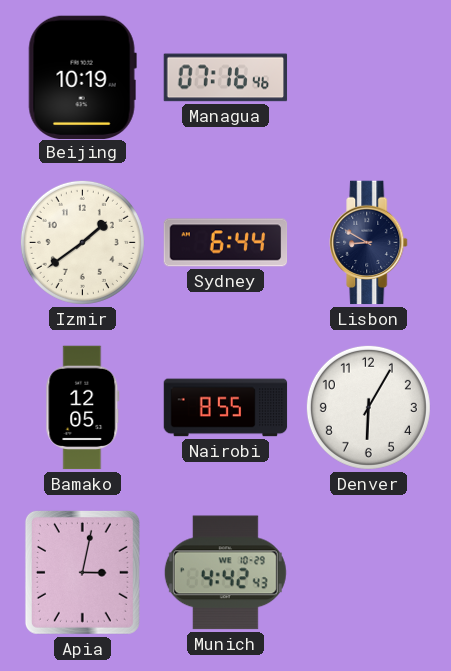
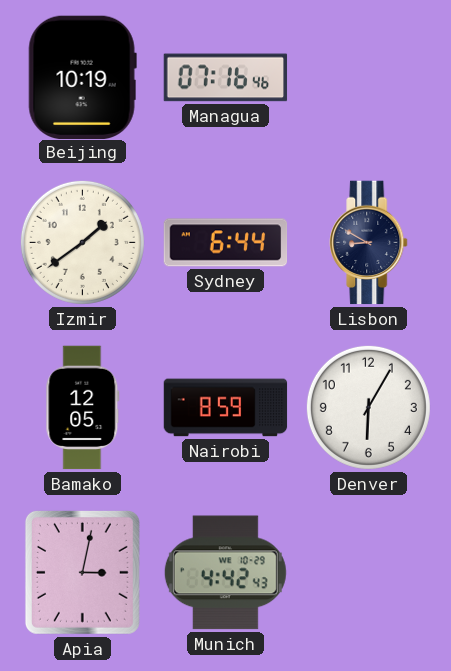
Nairobi: 8:55 -> 8:59
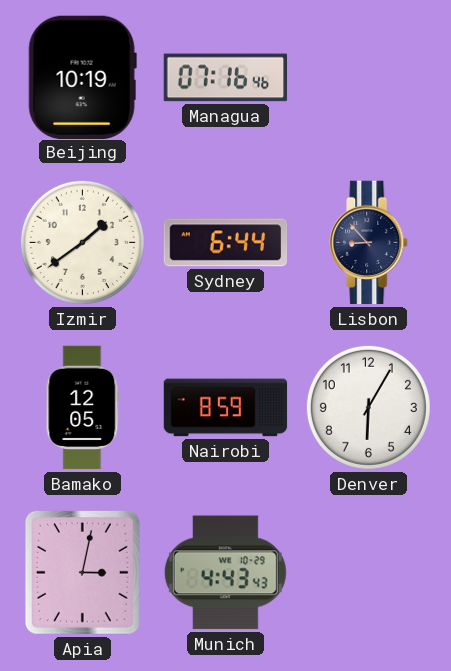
Lisbon: 8:50 -> 8:53
Munich: 4:42 -> 4:43
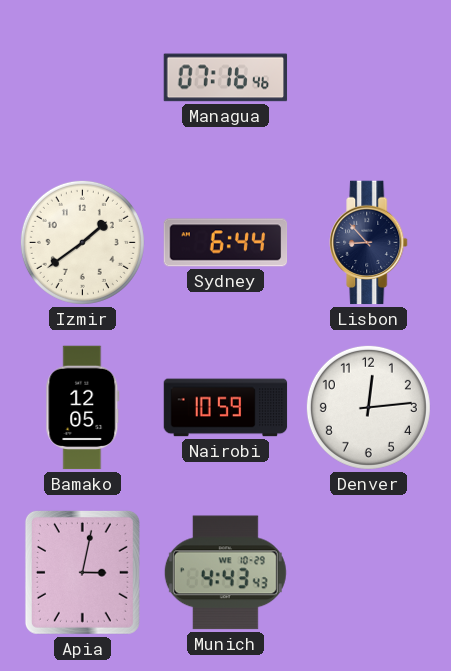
Beijing: 10:19 -> none
Nairobi: 8:59 -> 10:59
Denver: 6:05 -> 12:14
